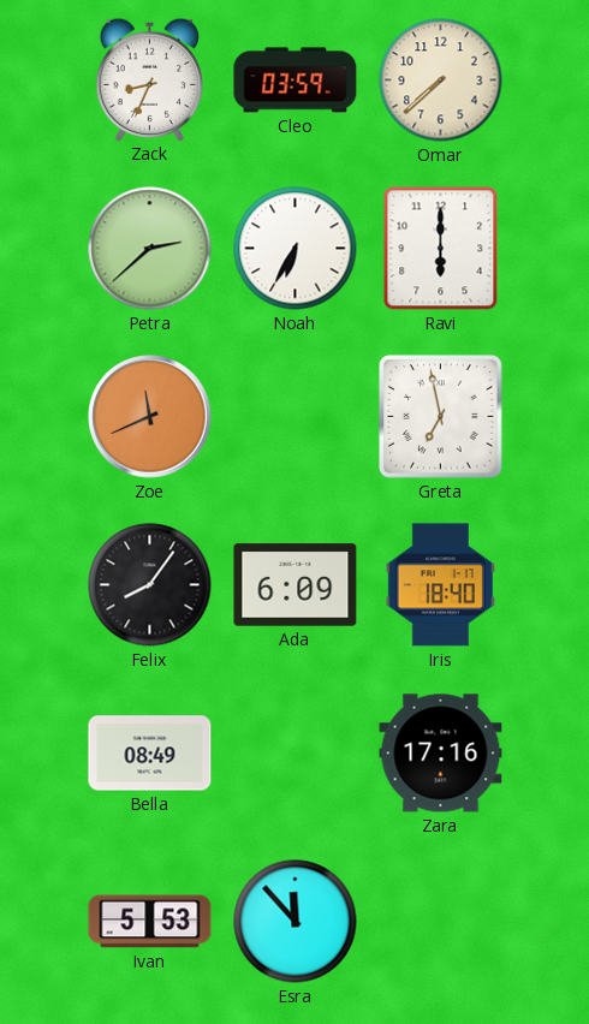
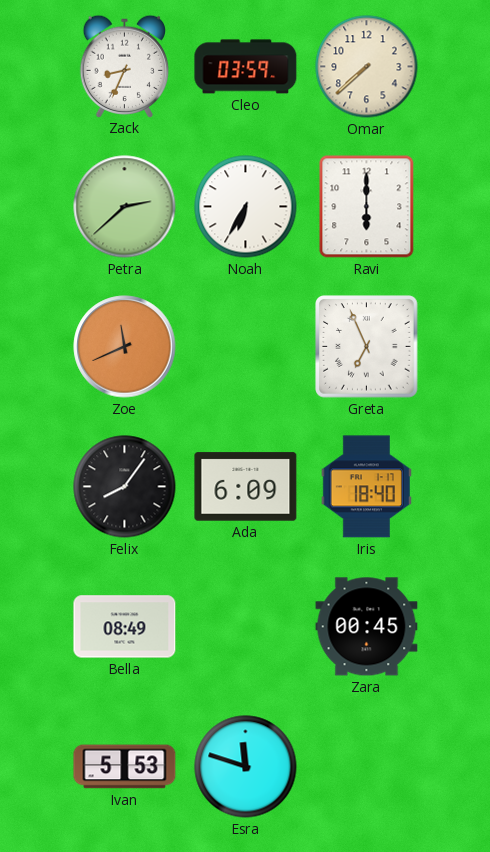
Greta: 6:58 -> 6:56
Zara: 17:16 -> 00:45
Esra: 11:53 -> 11:48
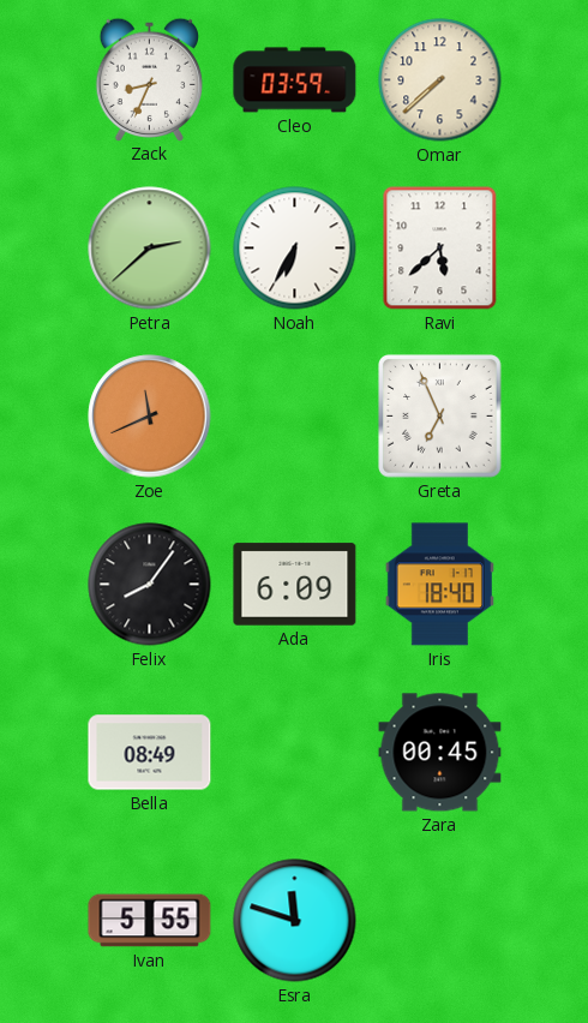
Ravi: 6:00 -> 5:38
Ivan: 5:53 -> 5:55
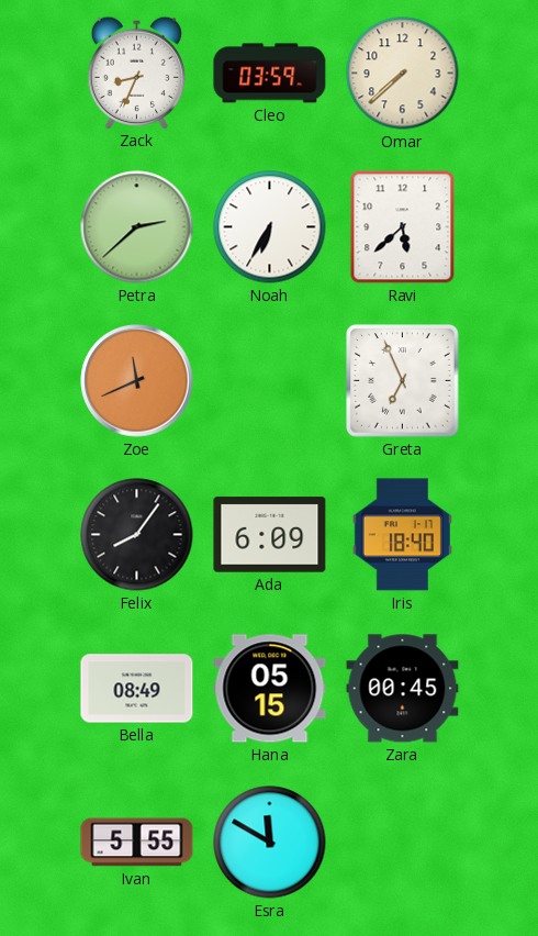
Hana: none -> 05:15
Esra: 11:48 -> 11:50
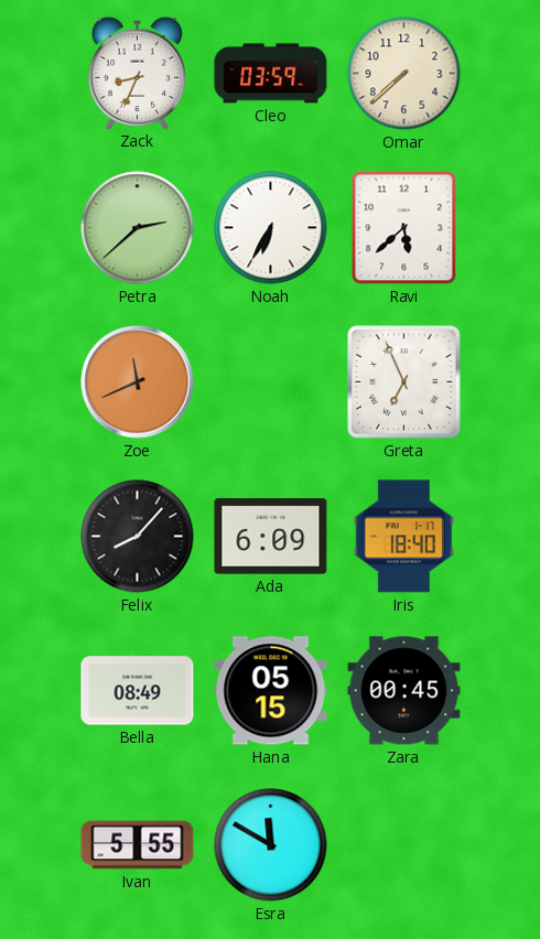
Felix: 8:06 -> 8:07
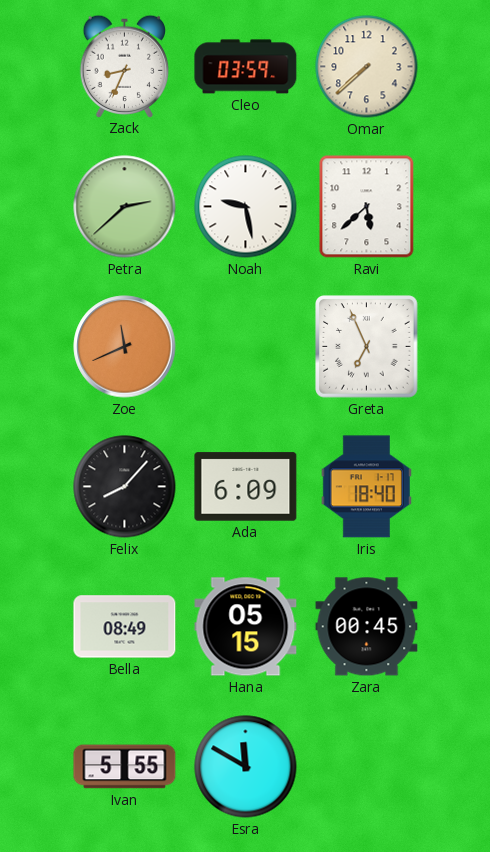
Noah: 6:35 -> 9:28
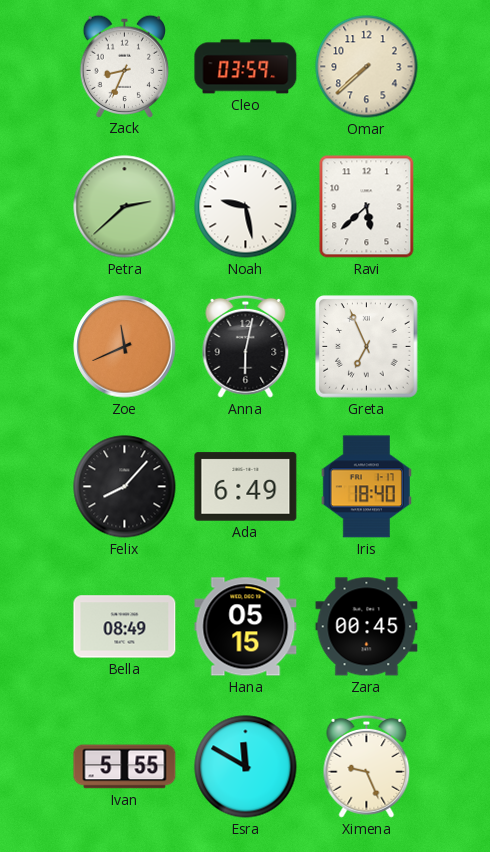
Anna: none -> 6:02
Ada: 6:09 -> 6:49
Ximena: none -> 9:26
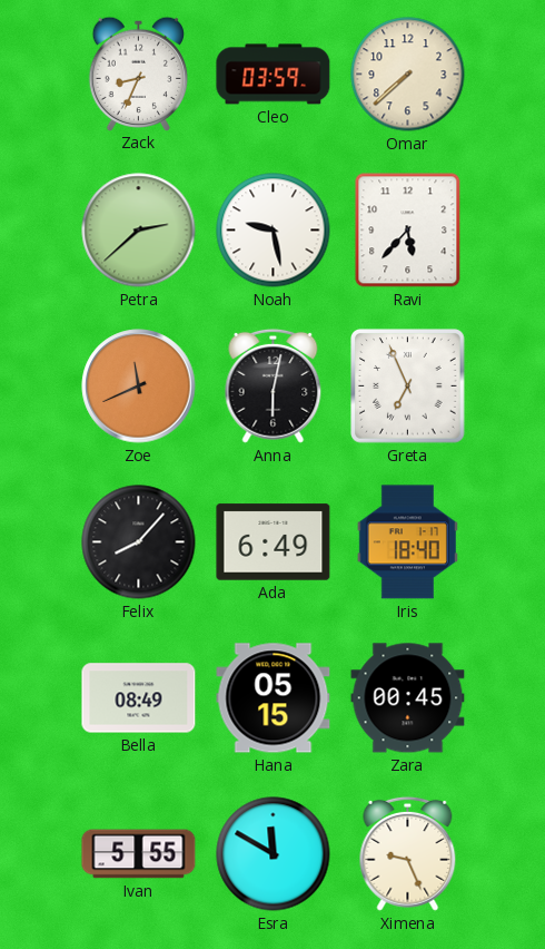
Ravi: 5:38 -> 5:37
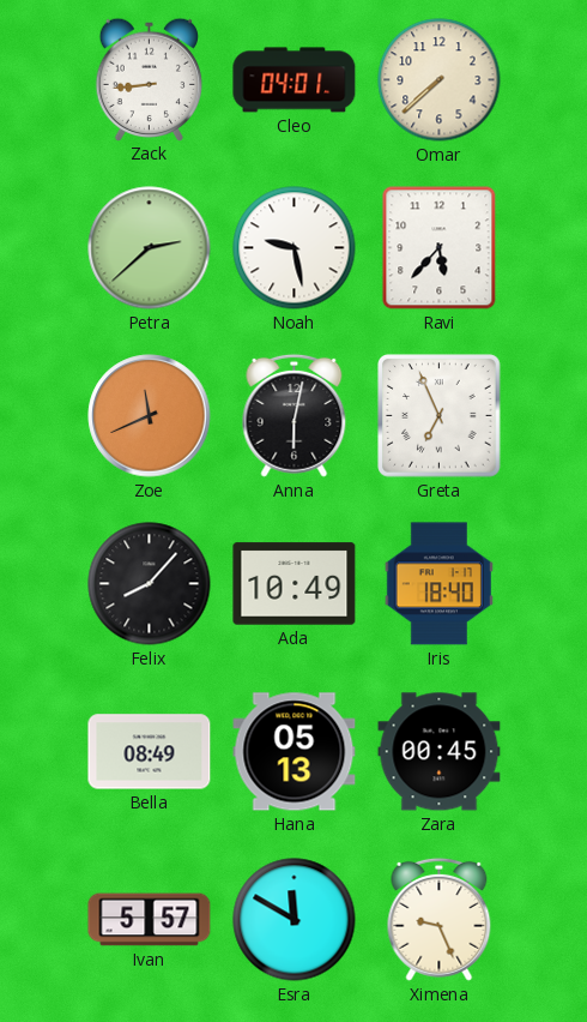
Zack: 8:34 -> 8:44
Cleo: 03:59 -> 04:01
Ada: 6:49 -> 10:49
Hana: 05:15 -> 05:13
Ivan: 5:55 -> 5:57
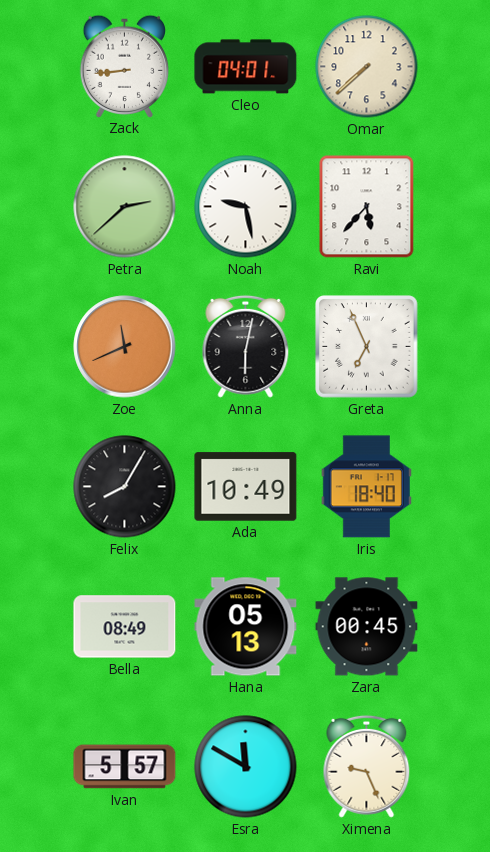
Felix: 8:07 -> 8:05
